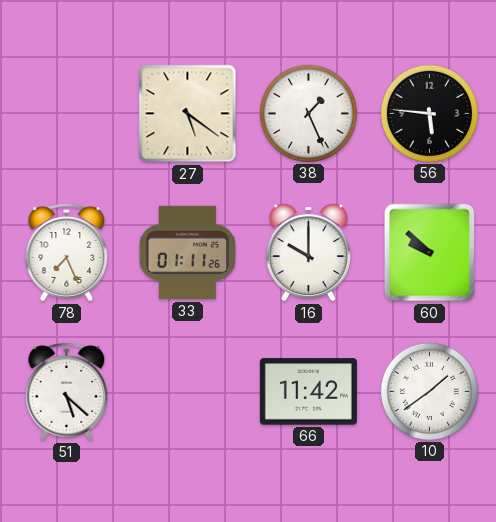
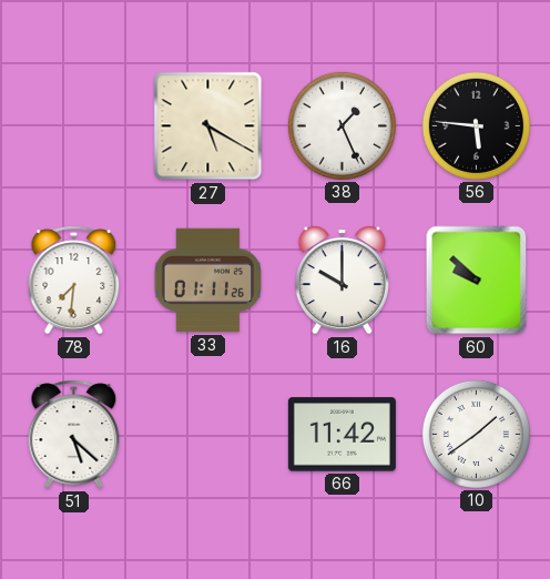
27: 5:21 -> 5:20
78: 7:26 -> 7:31
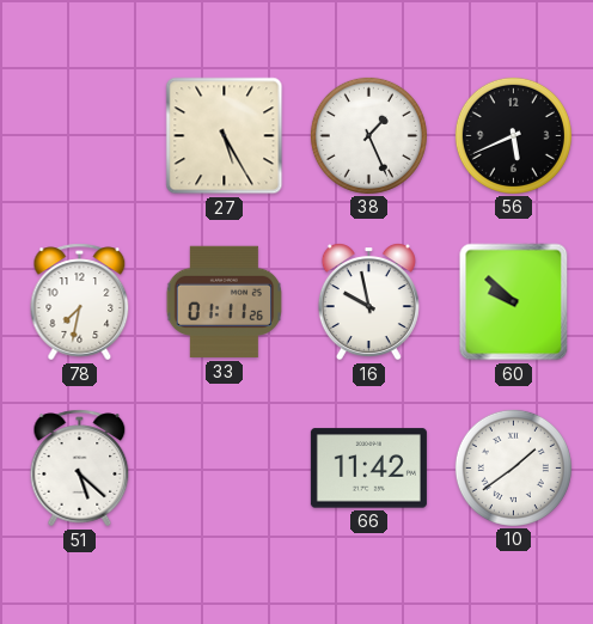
27: 5:20 -> 5:25
56: 5:46 -> 5:41
78: 7:31 -> 7:32
16: 10:00 -> 9:58
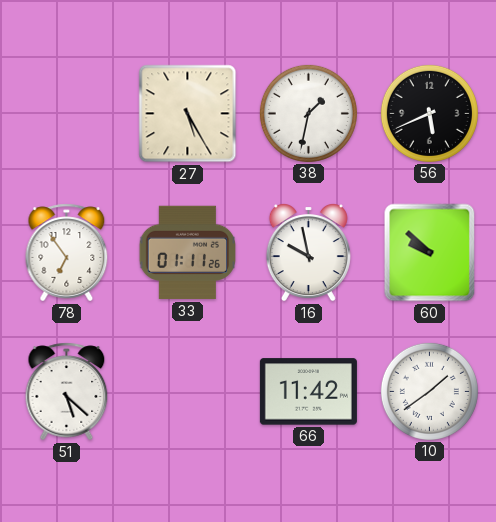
38: 1:26 -> 1:32
78: 7:32 -> 6:54
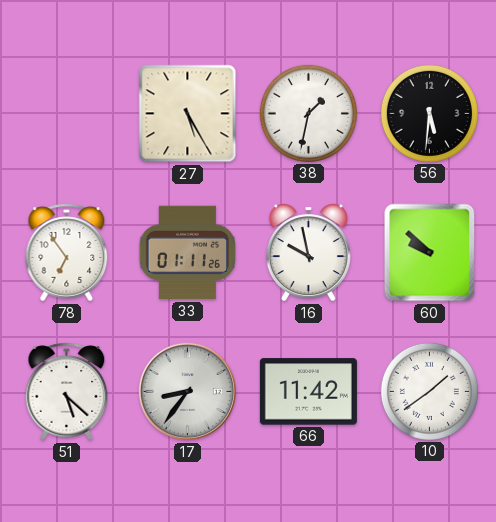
56: 5:41 -> 5:31
17: none -> 8:36
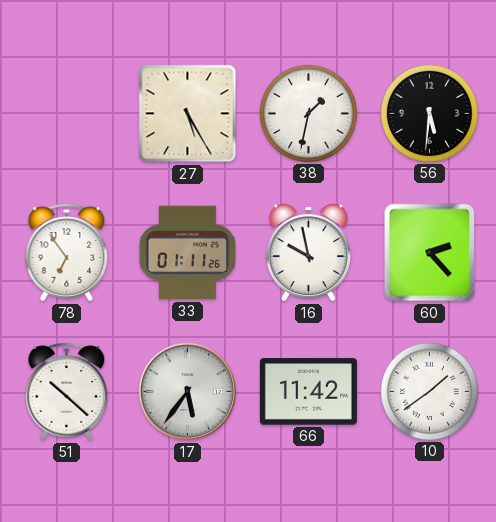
60: 9:52 -> 2:23
51: 5:22 -> 10:22
17: 8:36 -> 5:36
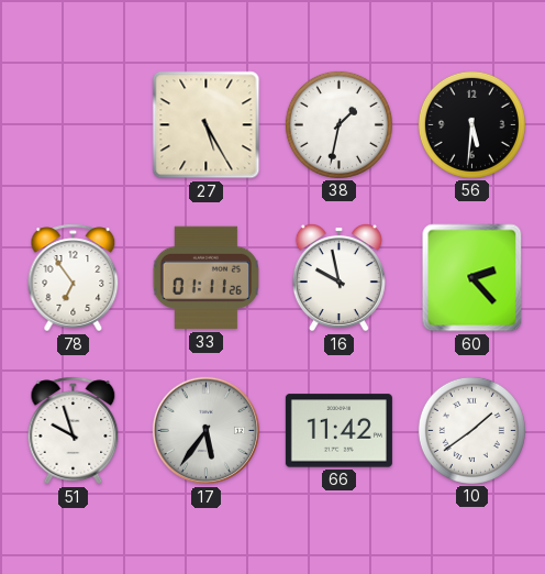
51: 10:22 -> 9:57
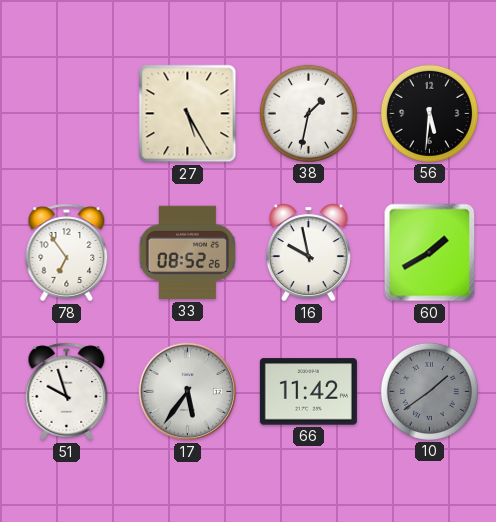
33: 01:11 -> 08:52
60: 2:23 -> 1:40
10 dial: white -> grey
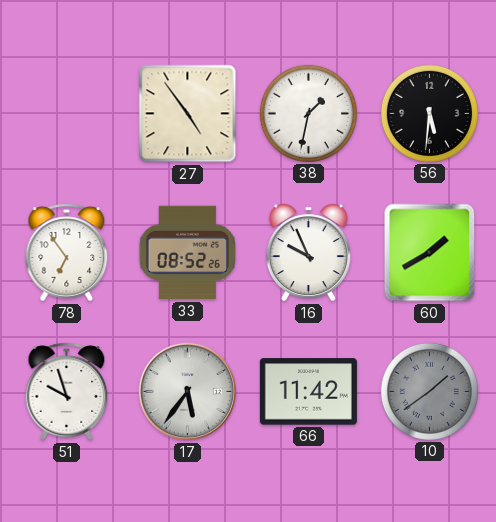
27: 5:25 -> 4:54
16: 9:58 -> 9:56
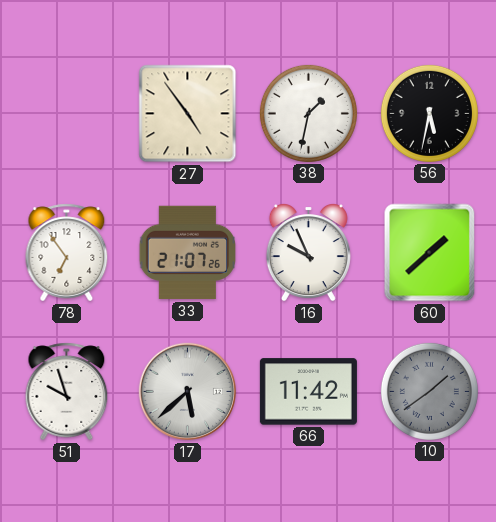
56: 5:31 -> 5:32
33: 08:52 -> 21:07
60: 1:40 -> 1:38
17: 5:36 -> 5:38
